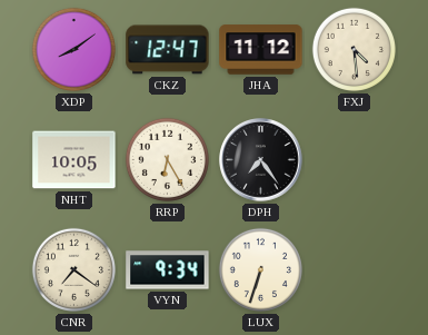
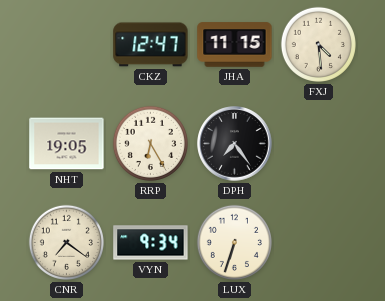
XDP: 8:09 -> none
JHA: 11:12 -> 11:15
NHT: 10:05 -> 19:05
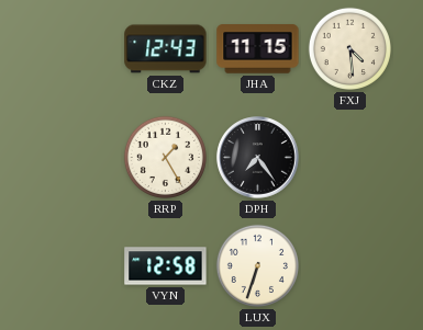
CKZ: 12:47 -> 12:43
NHT: 19:05 -> none
RRP: 6:25 -> 1:25
CNR: 7:21 -> none
VYN: 9:34 -> 12:58
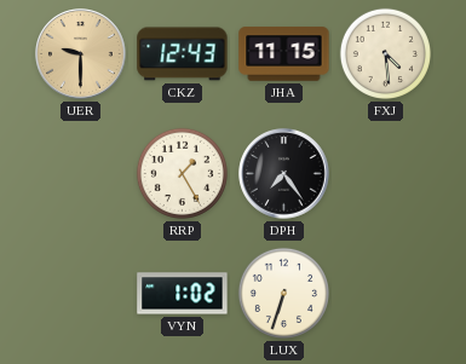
UER: none -> 9:30
VYN: 12:58 -> 1:02
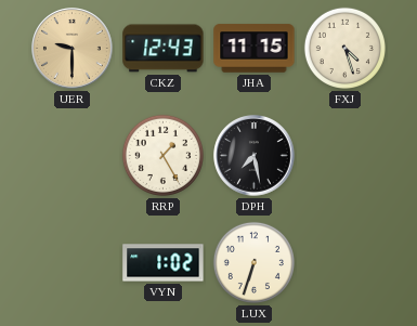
FXJ: 4:29 -> 4:27
DPH: 7:24 -> 7:28
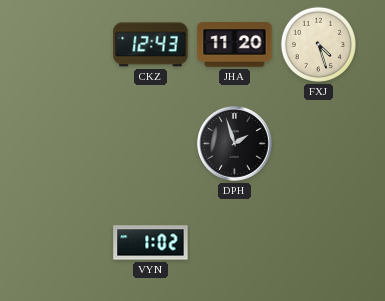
UER: 9:30 -> none
JHA: 11:15 -> 11:20
RRP: 1:25 -> none
DPH: 7:28 -> 1:57
LUX: 6:33 -> none
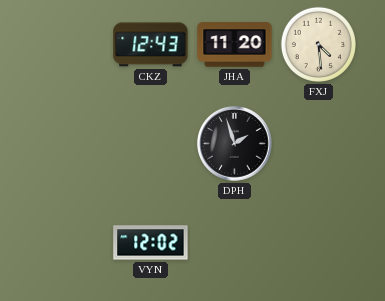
FXJ: 4:27 -> 4:29
VYN: 1:02 -> 12:02
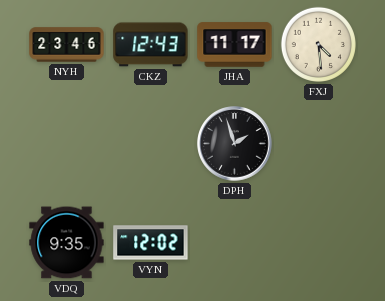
NYH: none -> 23:46
JHA: 11:20 -> 11:17
VDQ: none -> 9:35
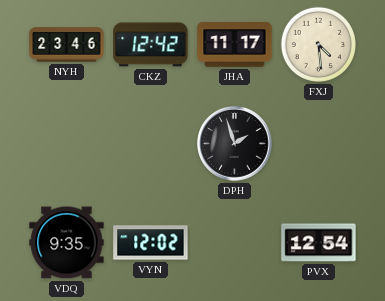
CKZ: 12:43 -> 12:42
PVX: none -> 12:54
